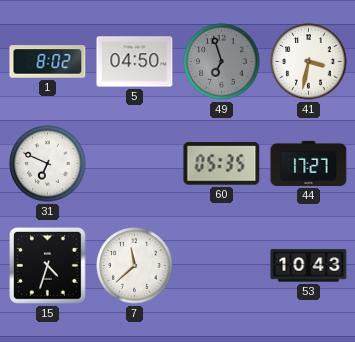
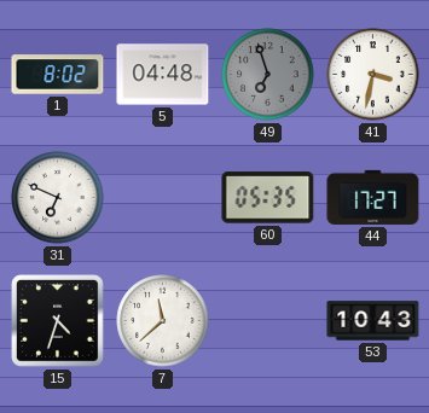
5: 04:50 -> 04:48
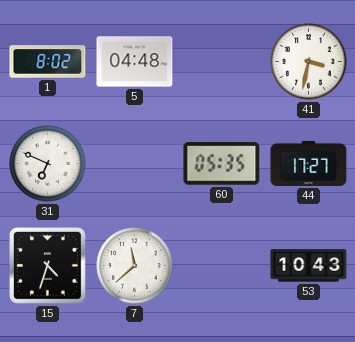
49: 6:57 -> none
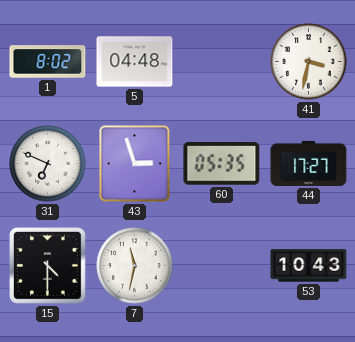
43: none -> 2:57
15: 4:33 -> 4:30
7: 11:38 -> 11:32
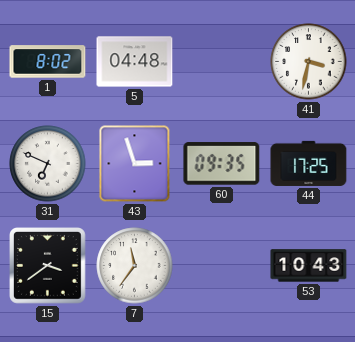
60: 05:35 -> 09:35
44: 17:27 -> 17:25
15: 4:30 -> 3:39
7: 11:32 -> 11:36
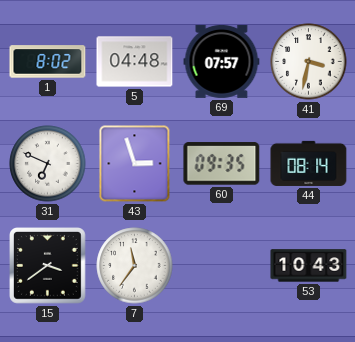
69: none -> 07:57
44: 17:25 -> 08:14
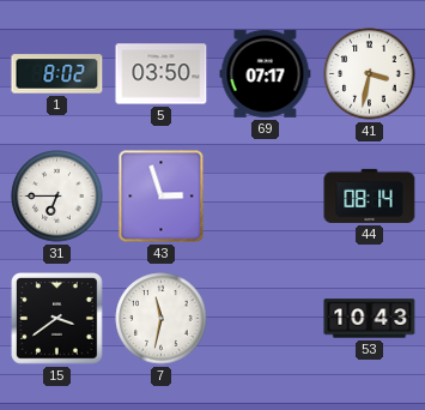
5: 04:48 -> 03:50
69: 07:57 -> 07:17
31: 6:49 -> 6:45
60: 09:35 -> none
7: 11:36 -> 11:32
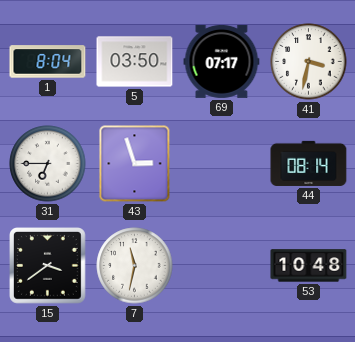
1: 8:02 -> 8:04
53: 10:43 -> 10:48
